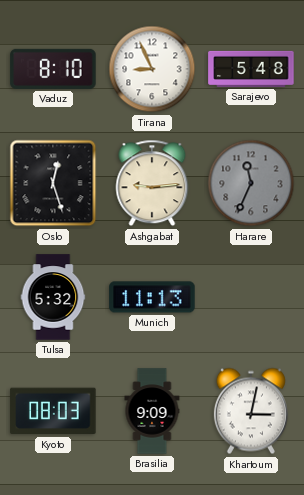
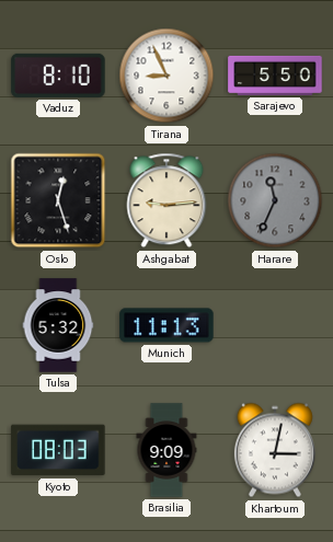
Sarajevo: 5:48 -> 5:50
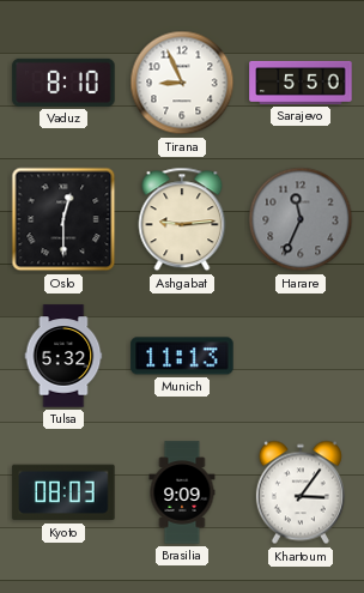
Oslo: 12:27 -> 12:30
Khartoum: 3:02 -> 3:06
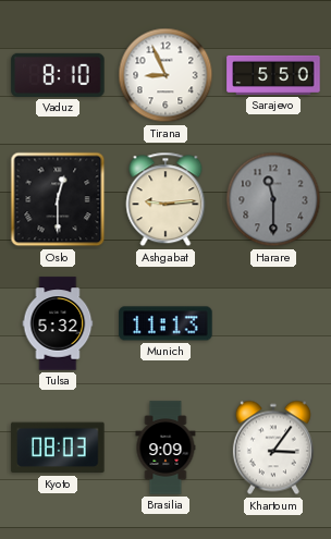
Harare: 11:34 -> 11:30
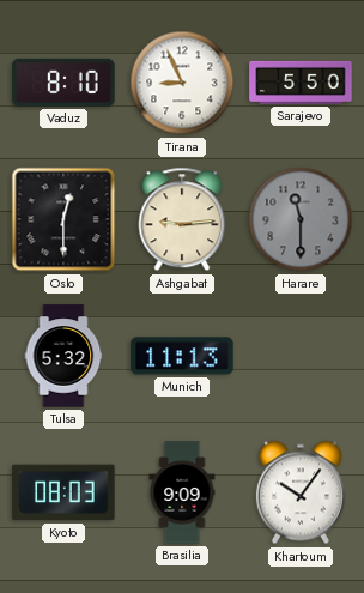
Khartoum: 3:06 -> 10:06
